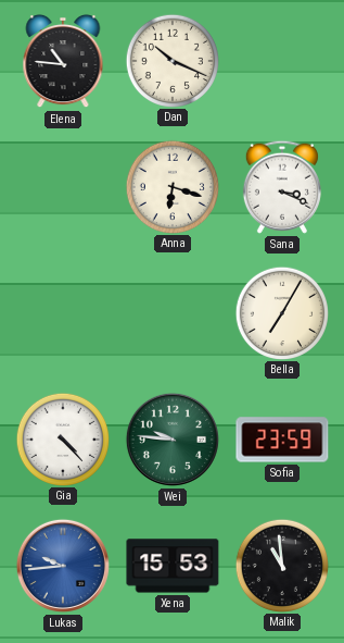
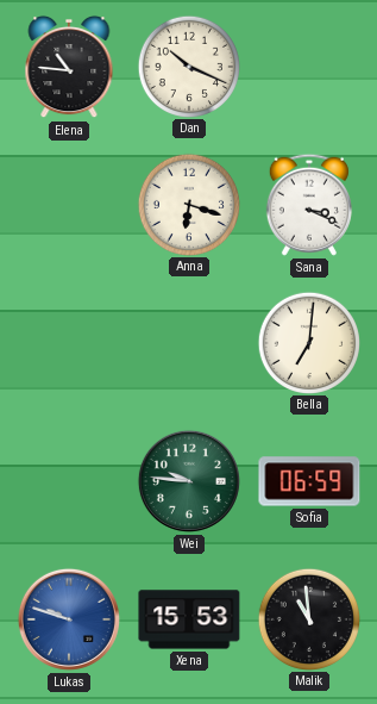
Bella: 7:05 -> 7:01
Gia: 4:23 -> none
Sofia: 23:59 -> 06:59
Lukas: 9:44 -> 9:48
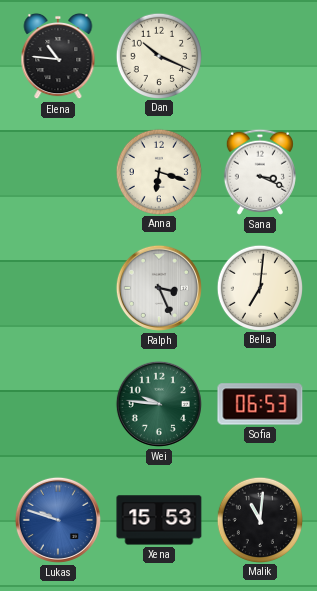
Ralph: none -> 3:26
Sofia: 06:59 -> 06:53
Malik: 10:59 -> 11:01
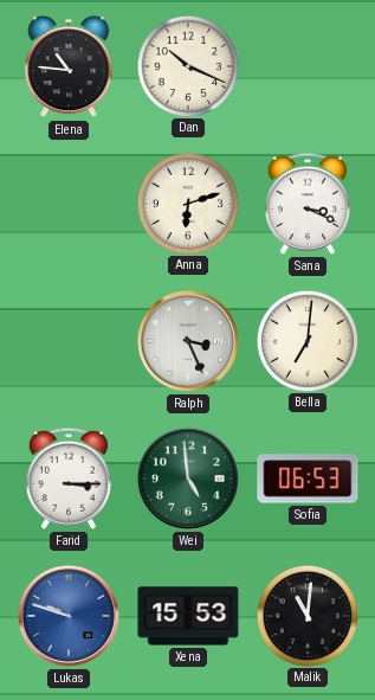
Anna: 6:18 -> 6:12
Farid: none -> 3:15
Wei: 9:46 -> 4:59
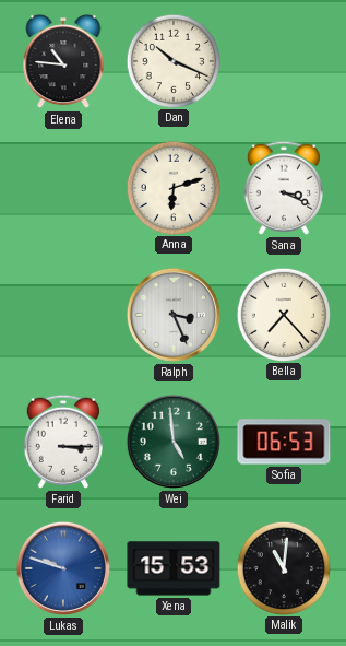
Bella: 7:01 -> 7:23
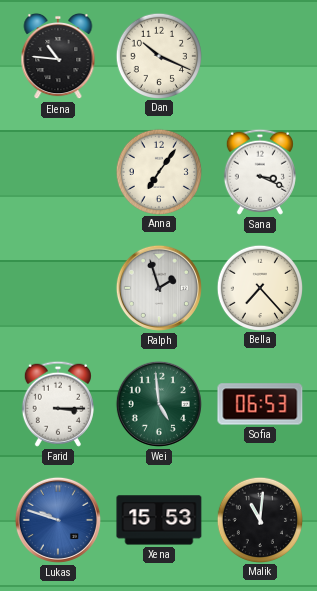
Anna: 6:12 -> 7:06
Ralph: 3:26 -> 1:57
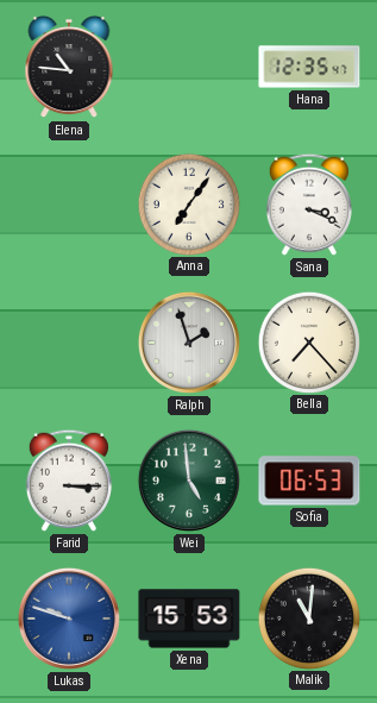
Dan: 10:19 -> none
Hana: none -> 12:35
